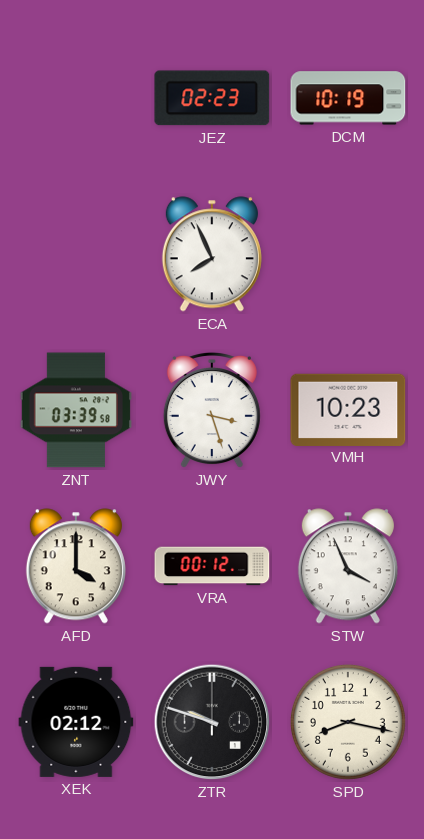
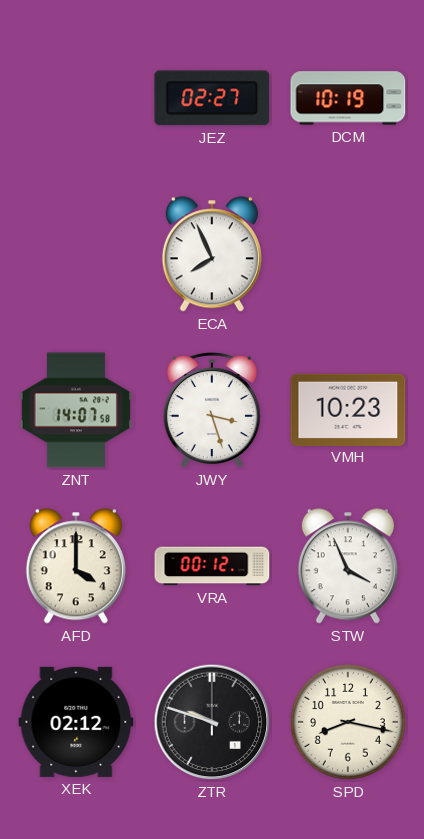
JEZ: 02:23 -> 02:27
ZNT: 03:39 -> 14:07
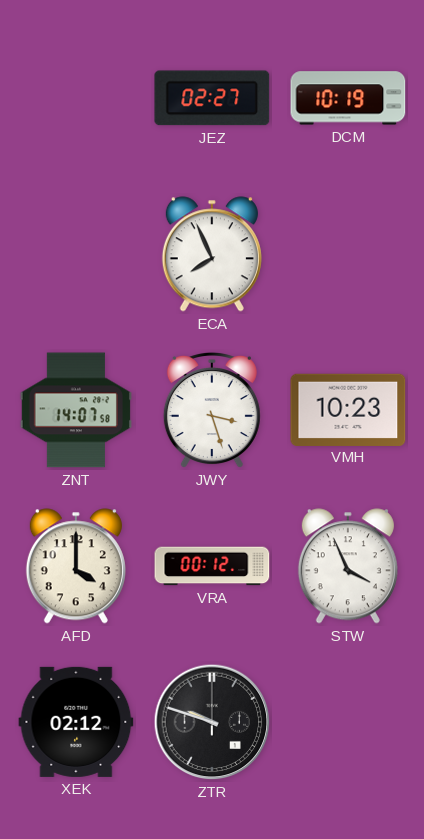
SPD: 8:17 -> none
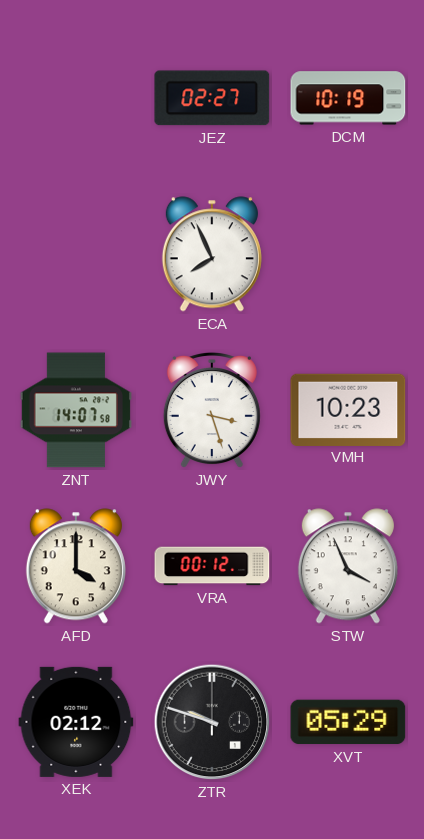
XVT: none -> 05:29
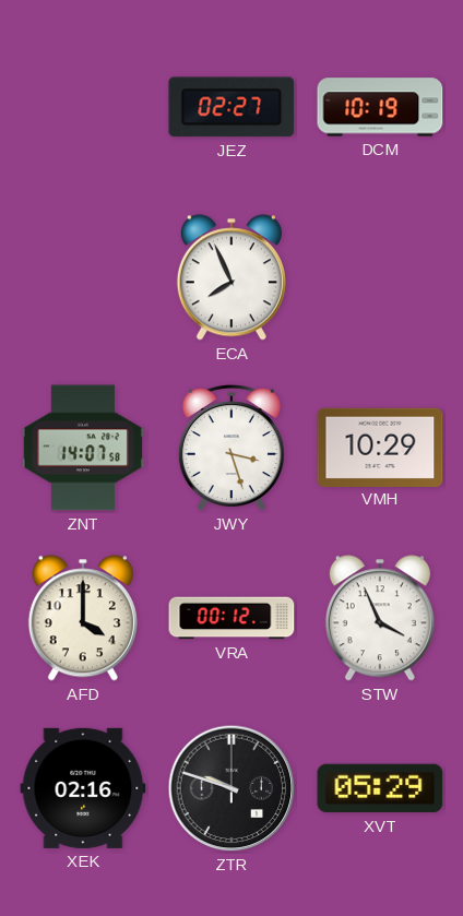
VMH: 10:23 -> 10:29
XEK: 02:12 -> 02:16
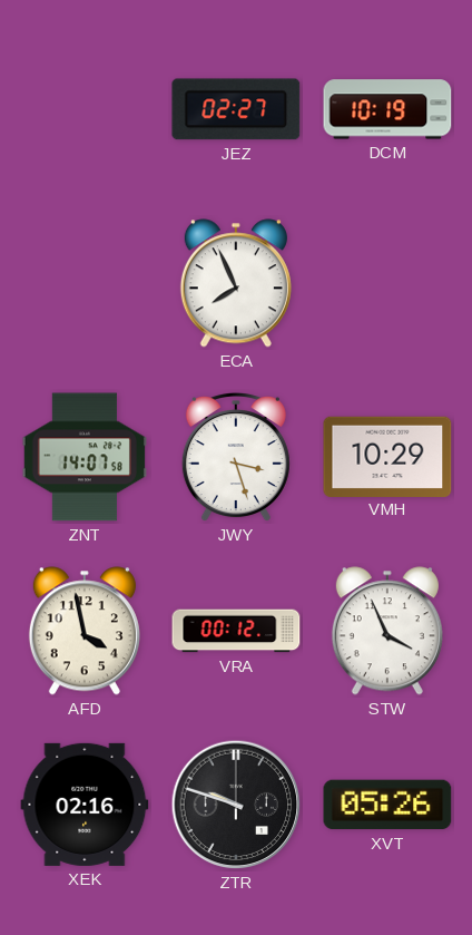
AFD: 4:00 -> 3:58
XVT: 05:29 -> 05:26
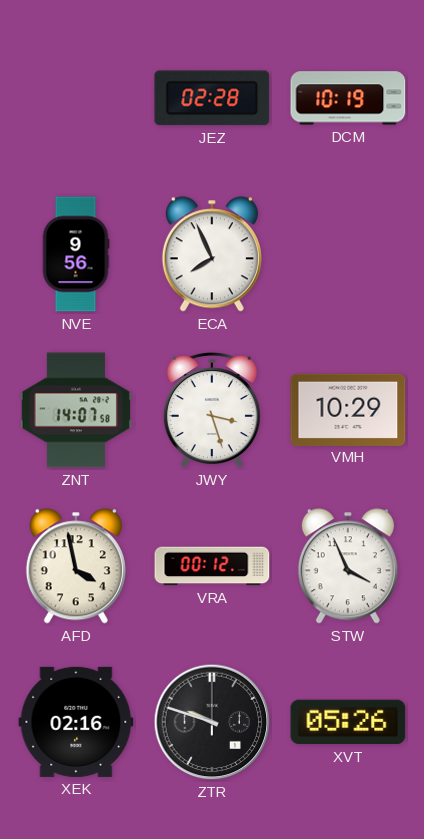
JEZ: 02:27 -> 02:28
NVE: none -> 9:56
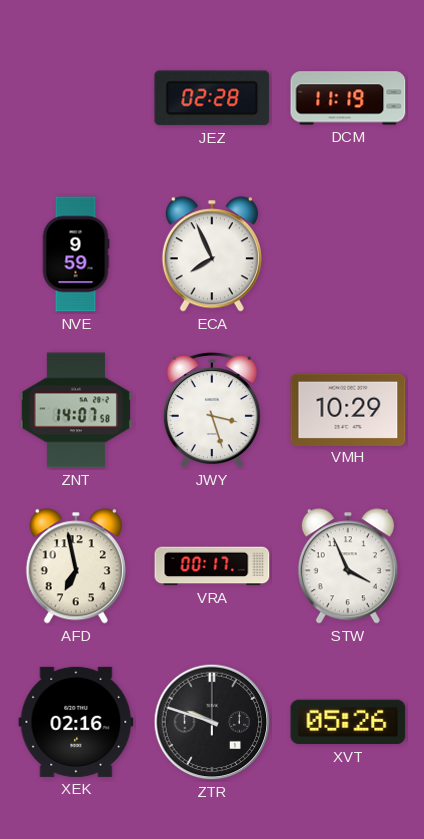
DCM: 10:19 -> 11:19
NVE: 9:56 -> 9:59
AFD: 3:58 -> 6:58
VRA: 00:12 -> 00:17
